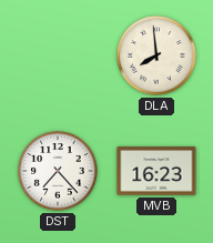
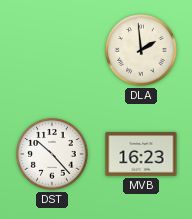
DLA: 7:59 -> 1:59
DST: 7:23 -> 10:23
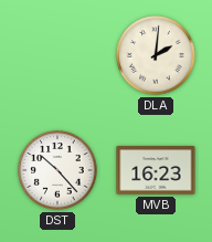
DLA: 1:59 -> 2:01
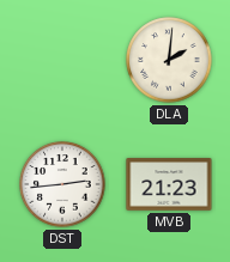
DST: 10:23 -> 2:44
MVB: 16:23 -> 21:23
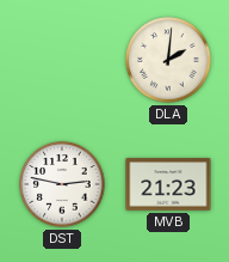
DST: 2:44 -> 2:47
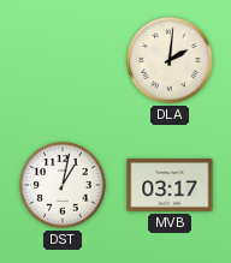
DST: 2:47 -> 1:02
MVB: 21:23 -> 03:17
